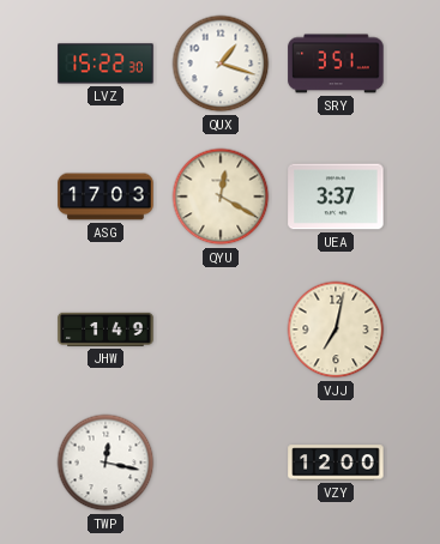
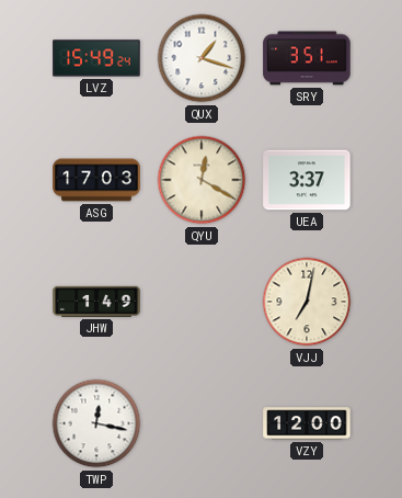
LVZ: 15:22 -> 15:49
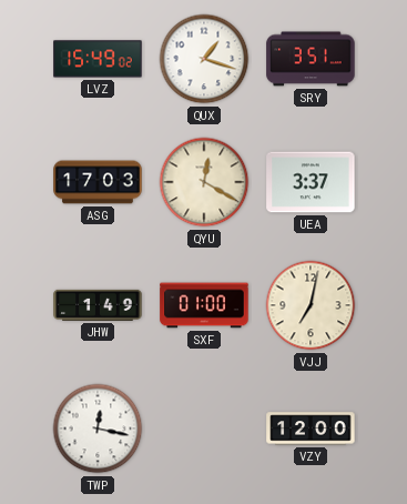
LVZ: 15:49:24 -> 15:49:02
SXF: none -> 01:00
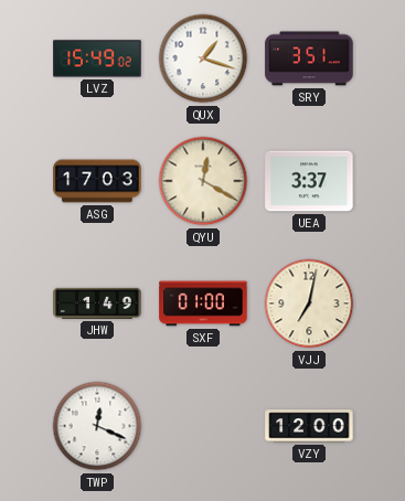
TWP: 12:17 -> 12:19
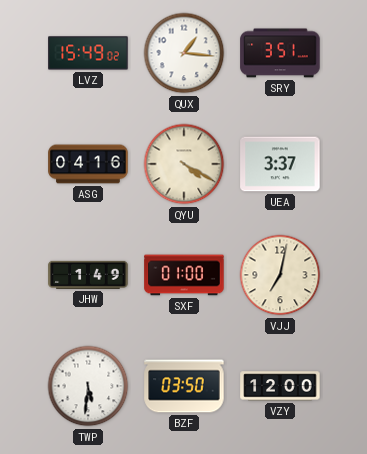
QUX: 1:18 -> 1:16
ASG: 17:03 -> 04:16
QYU: 12:20 -> 4:20
TWP: 12:19 -> 5:31
BZF: none -> 03:50
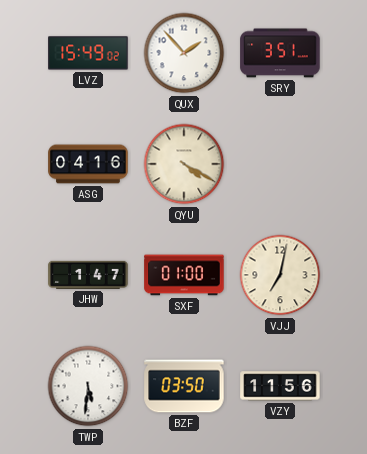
QUX: 1:16 -> 1:53
UEA: 3:37 -> none
JHW: 1:49 -> 1:47
VZY: 12:00 -> 11:56
